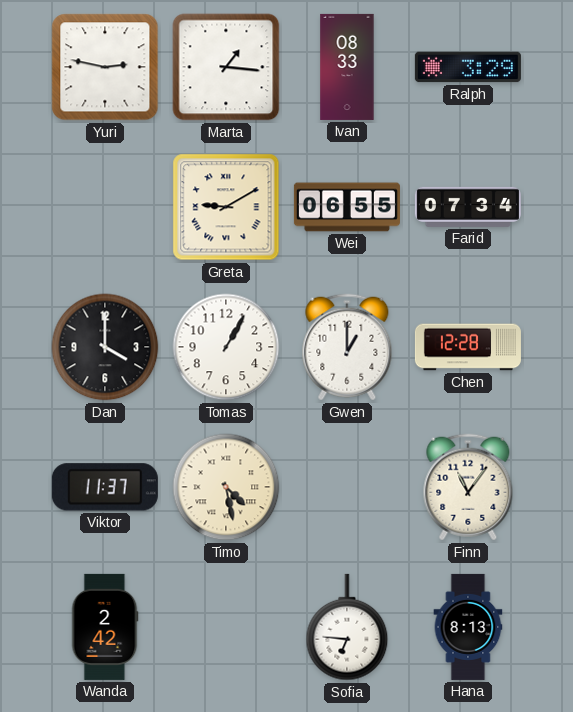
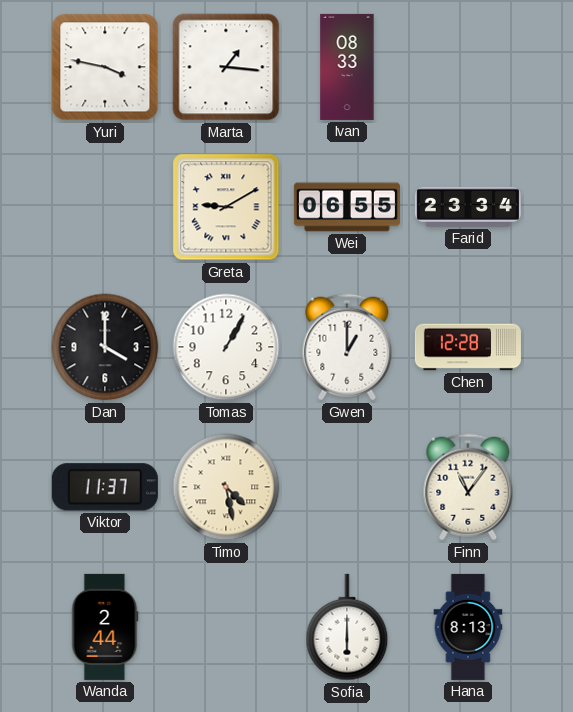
Yuri: 2:47 -> 3:47
Ralph: 3:29 -> none
Farid: 07:34 -> 23:34
Wanda: 2:42 -> 2:44
Sofia: 6:46 -> 6:00
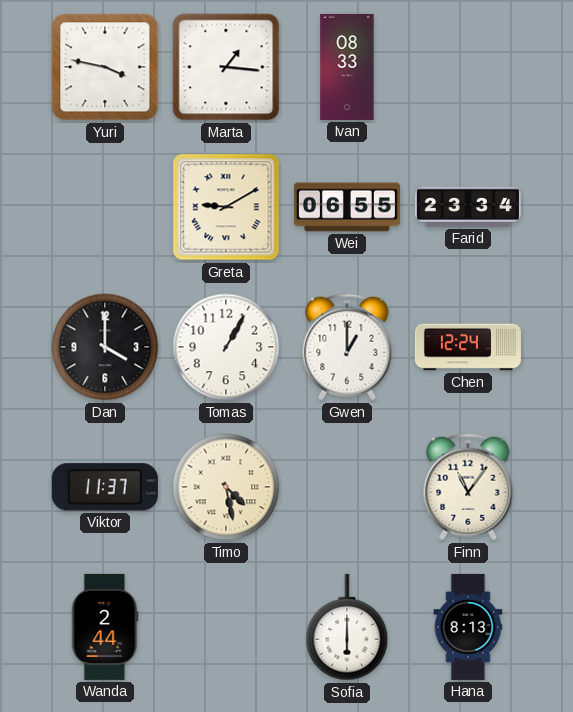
Chen: 12:28 -> 12:24
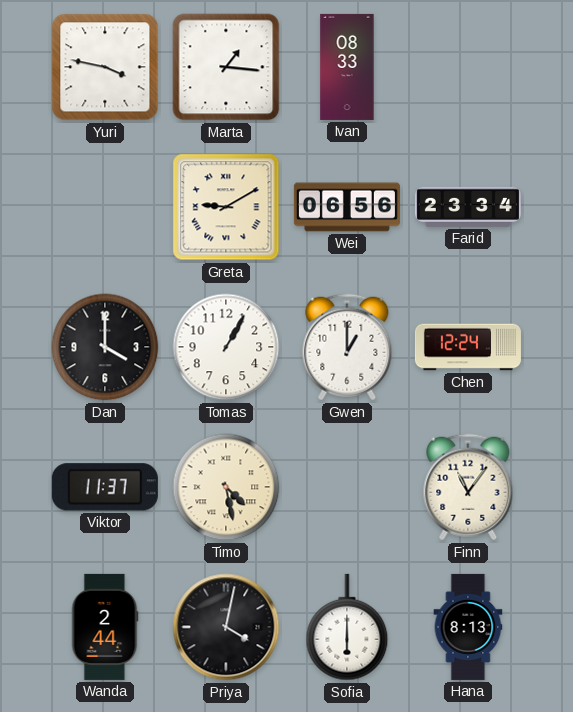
Wei: 06:55 -> 06:56
Priya: none -> 4:02
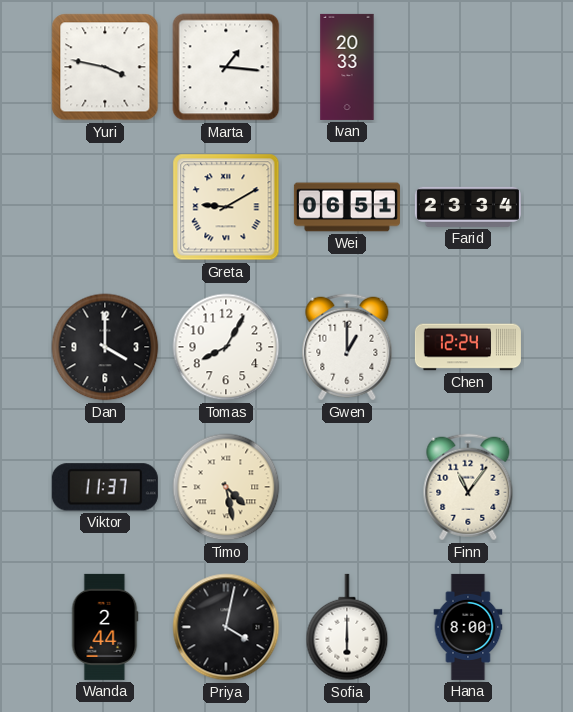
Ivan: 08:33 -> 20:33
Wei: 06:56 -> 06:51
Tomas: 1:05 -> 8:05
Hana: 8:13 -> 8:00
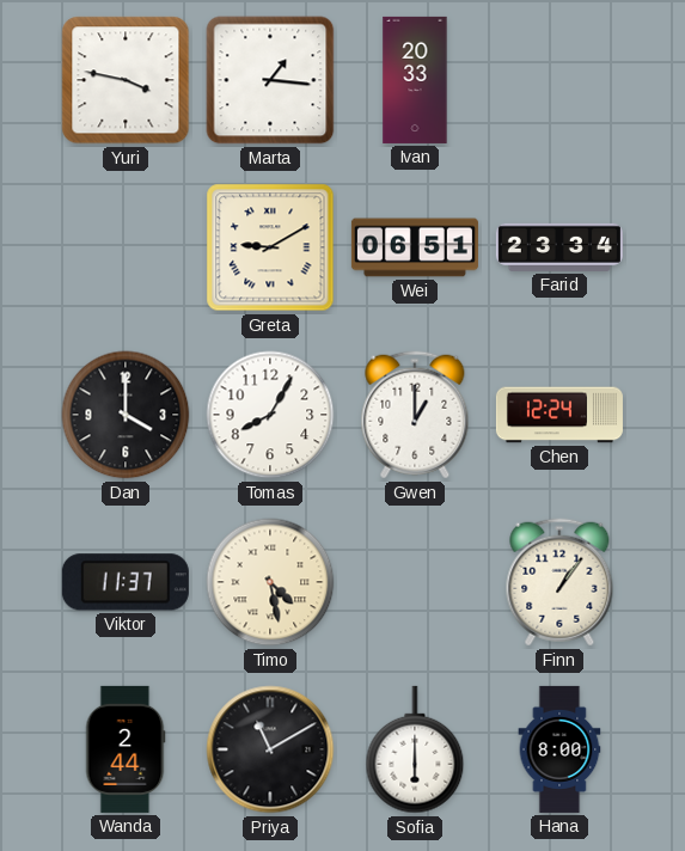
Finn: 11:06 -> 1:06
Priya: 4:02 -> 11:10
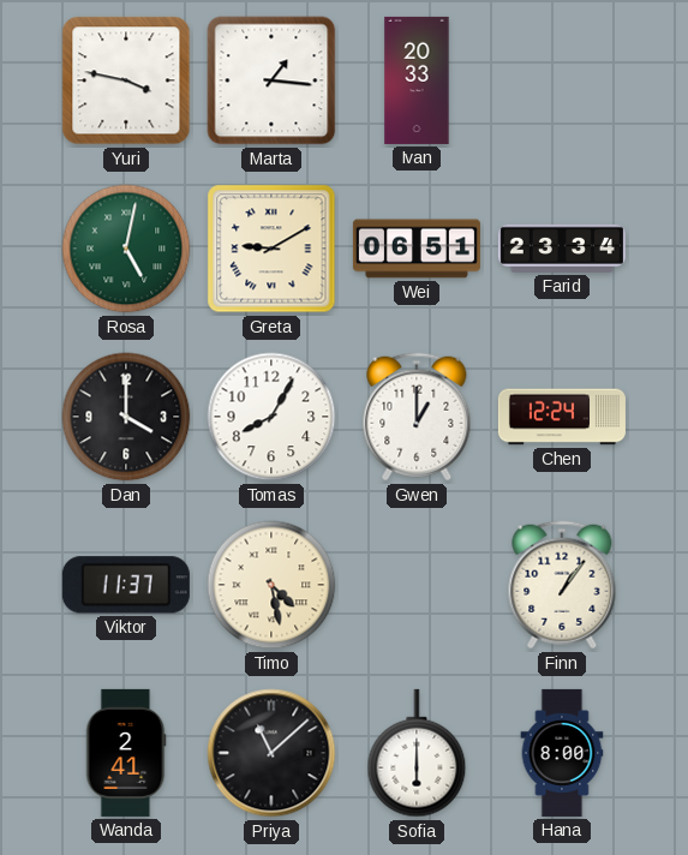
Rosa: none -> 5:02
Wanda: 2:44 -> 2:41
Priya: 11:10 -> 11:08
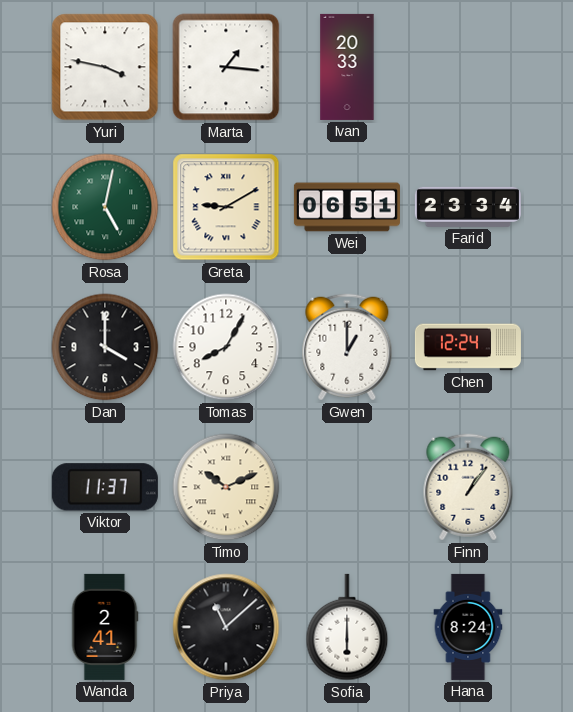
Timo: 4:28 -> 10:11
Hana: 8:00 -> 8:24
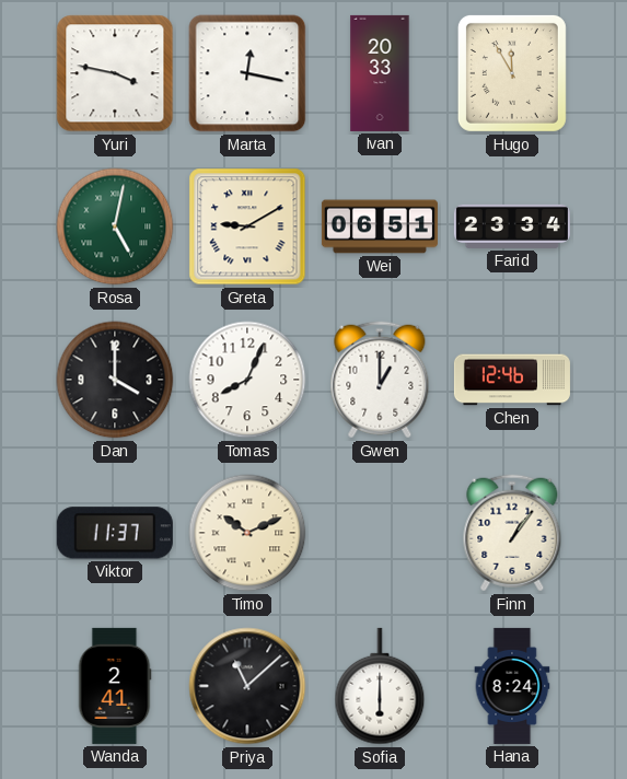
Marta: 1:16 -> 12:17
Hugo: none -> 11:55
Tomas: 8:05 -> 8:04
Chen: 12:24 -> 12:46
